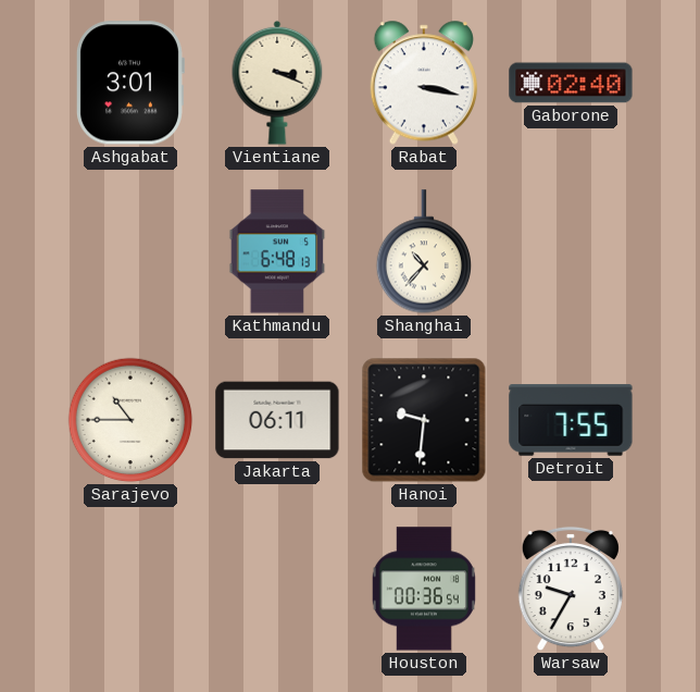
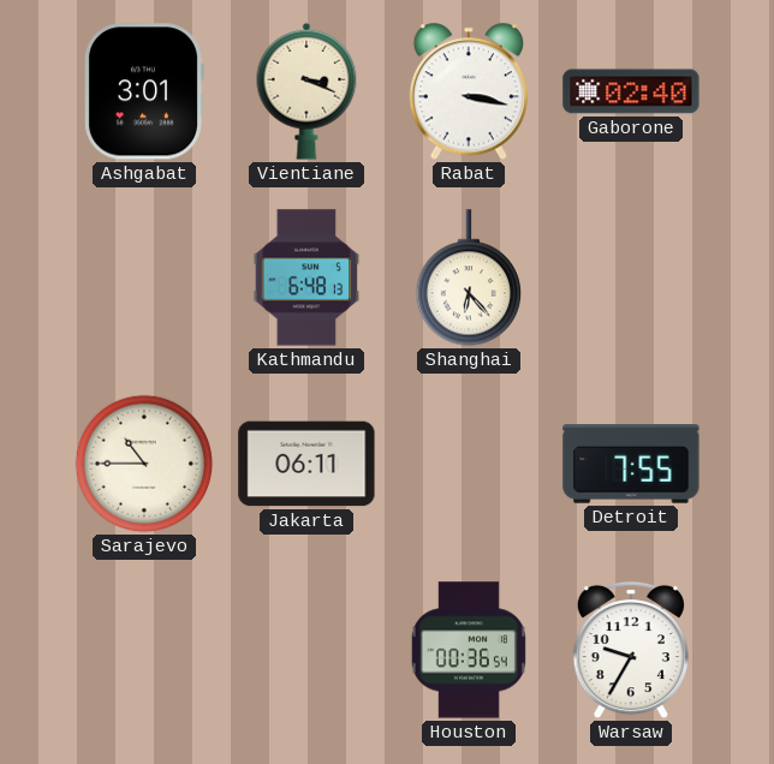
Shanghai: 10:37 -> 6:23
Hanoi: 9:31 -> none
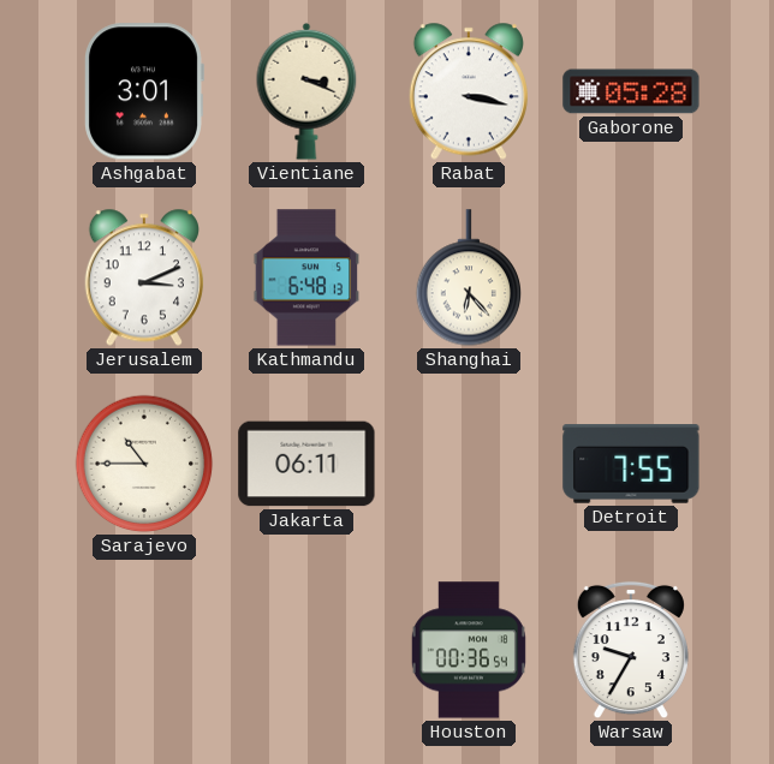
Gaborone: 02:40 -> 05:28
Jerusalem: none -> 3:11
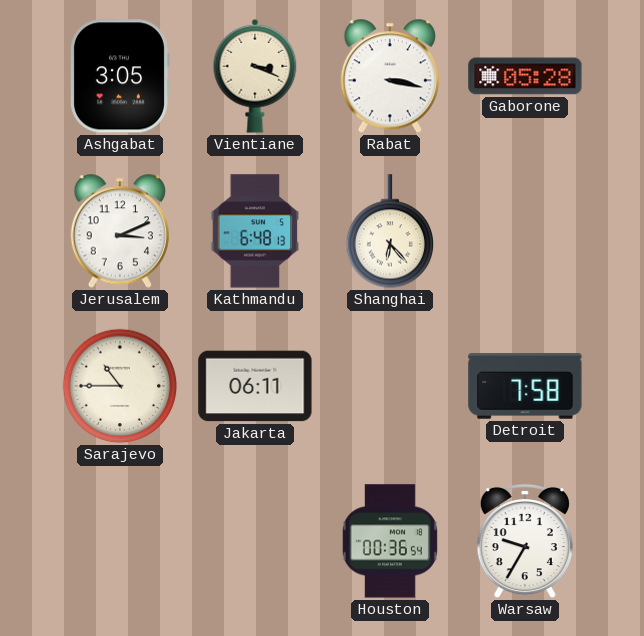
Ashgabat: 3:01 -> 3:05
Detroit: 7:55 -> 7:58
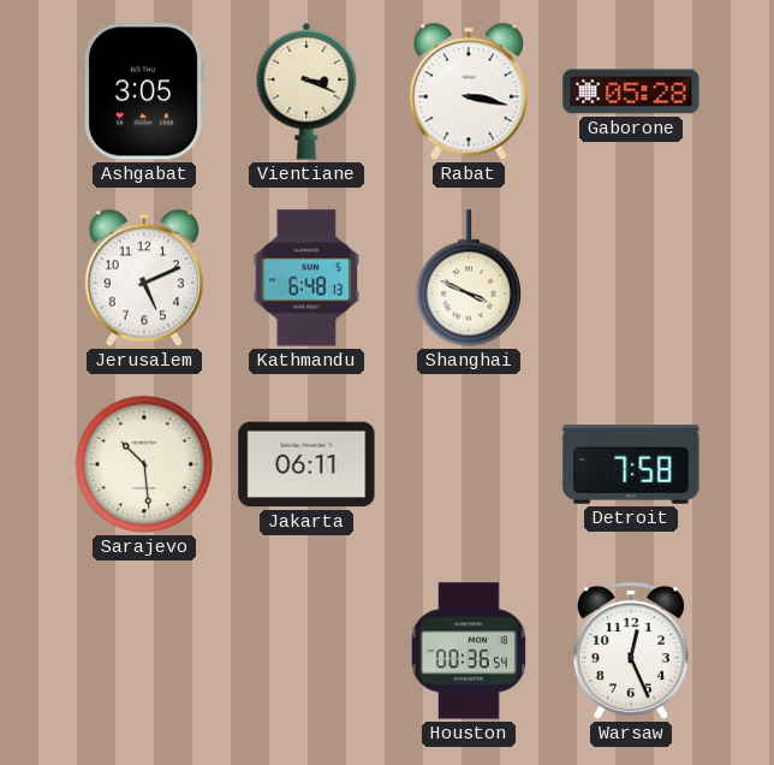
Jerusalem: 3:11 -> 5:11
Shanghai: 6:23 -> 3:49
Sarajevo: 10:45 -> 10:29
Warsaw: 9:35 -> 12:26
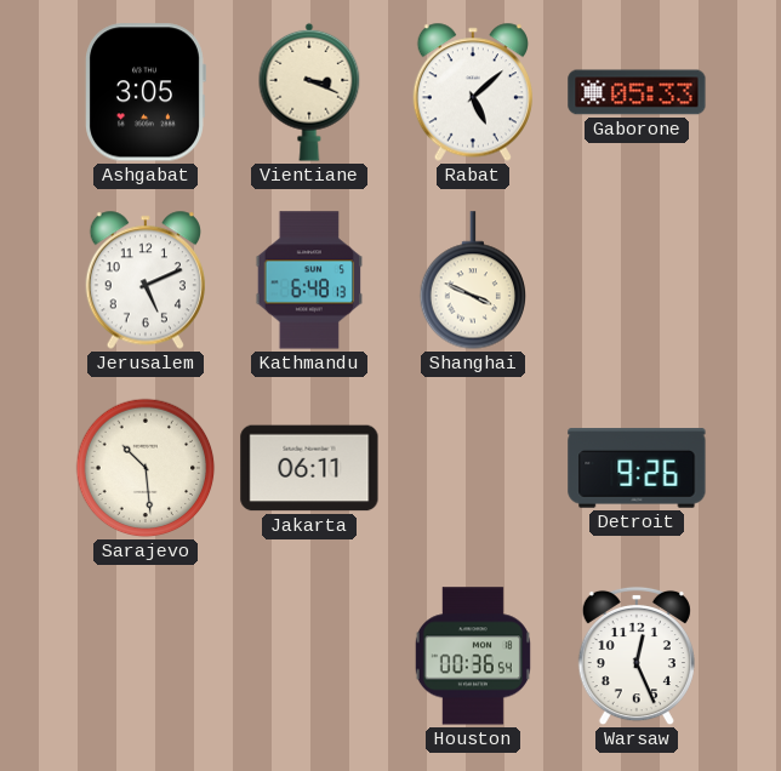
Rabat: 3:17 -> 5:08
Gaborone: 05:28 -> 05:33
Detroit: 7:58 -> 9:26
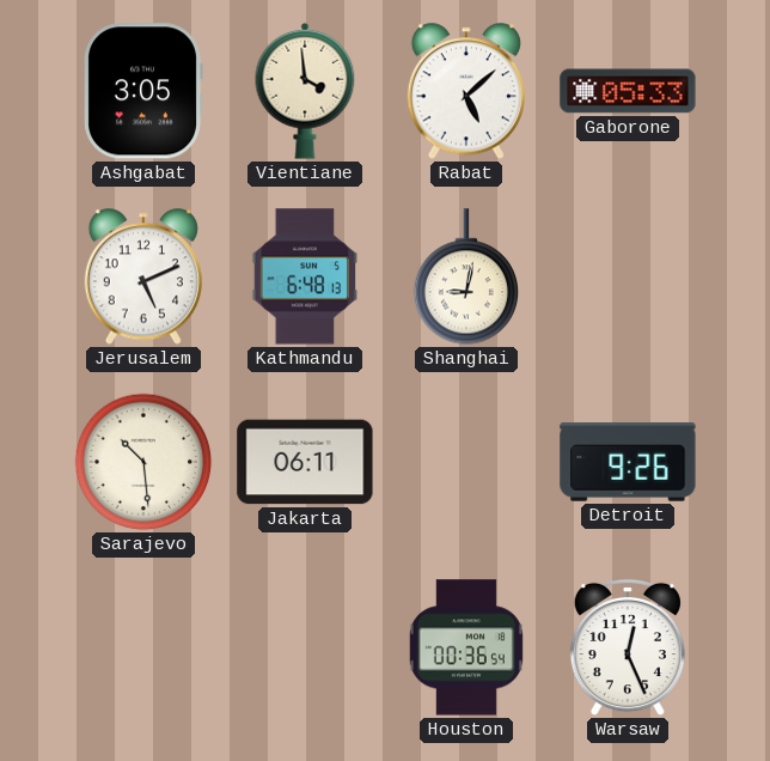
Vientiane: 3:19 -> 3:59
Shanghai: 3:49 -> 9:02
